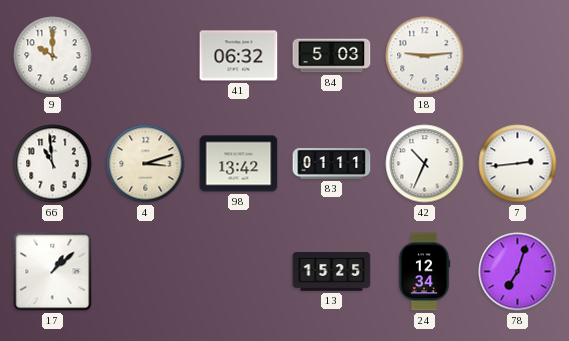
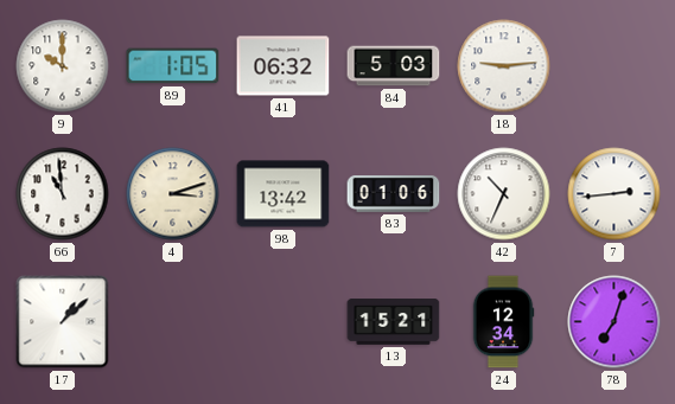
89: none -> 1:05
83: 01:11 -> 01:06
13: 15:25 -> 15:21
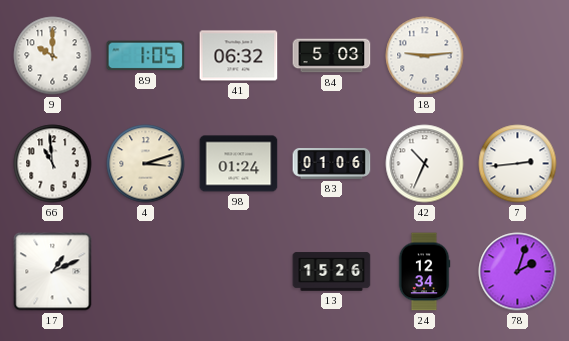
98: 13:42 -> 01:24
17: 1:08 -> 1:11
13: 15:21 -> 15:26
78: 7:03 -> 2:03
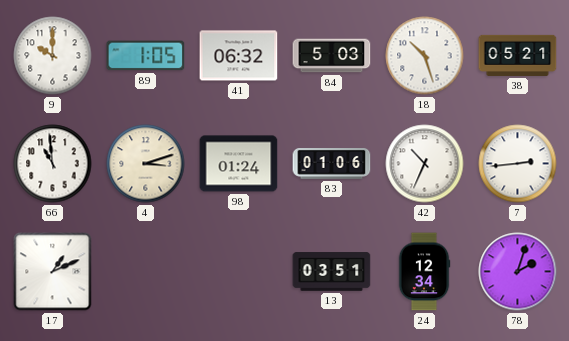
18: 9:14 -> 10:27
38: none -> 05:21
13: 15:26 -> 03:51
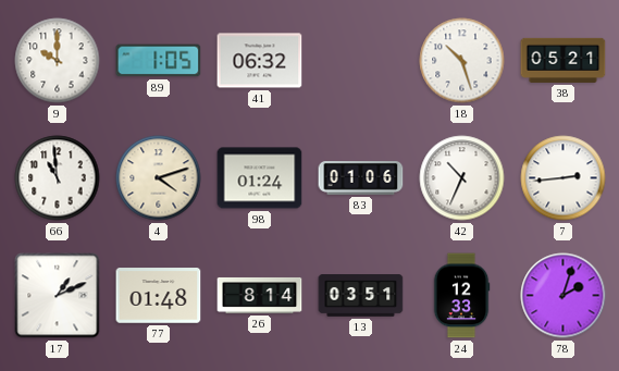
84: 5:03 -> none
4: 3:12 -> 4:12
77: none -> 01:48
26: none -> 8:14
24: 12:34 -> 12:33
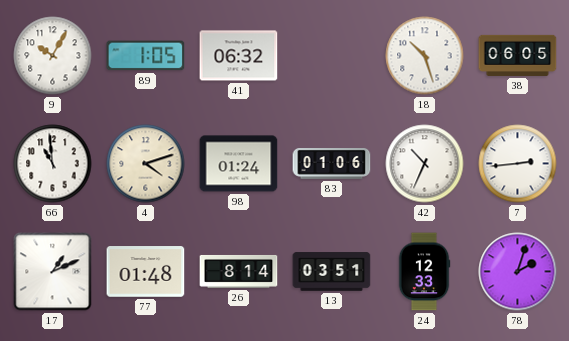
9: 10:00 -> 10:05
38: 05:21 -> 06:05
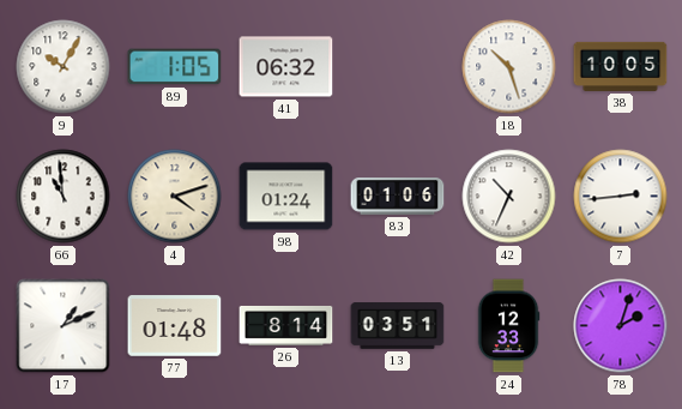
38: 06:05 -> 10:05
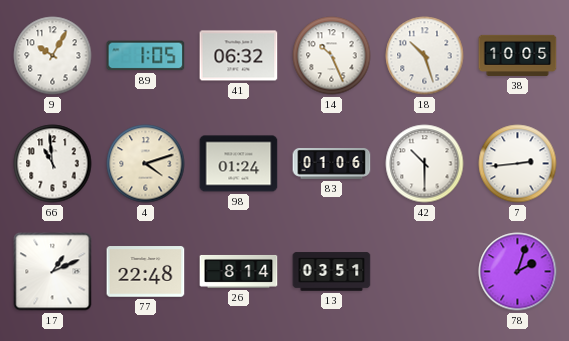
14: none -> 10:26
42: 10:34 -> 10:30
77: 01:48 -> 22:48
24: 12:33 -> none
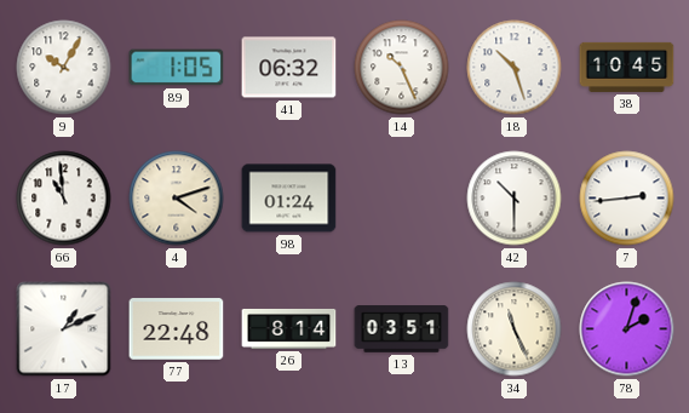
38: 10:05 -> 10:45
83: 01:06 -> none
34: none -> 11:26
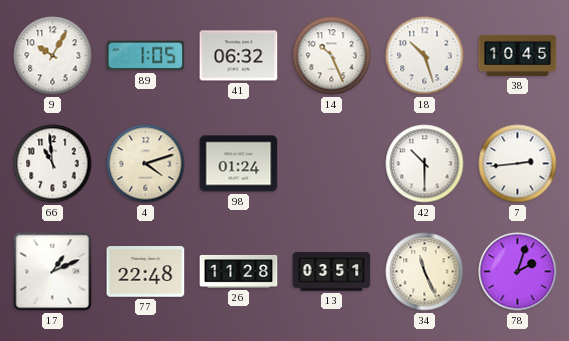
26: 8:14 -> 11:28
